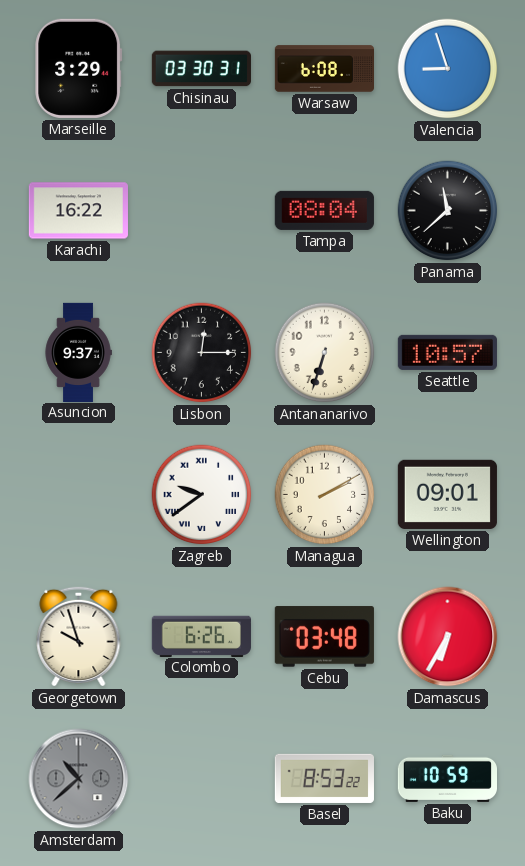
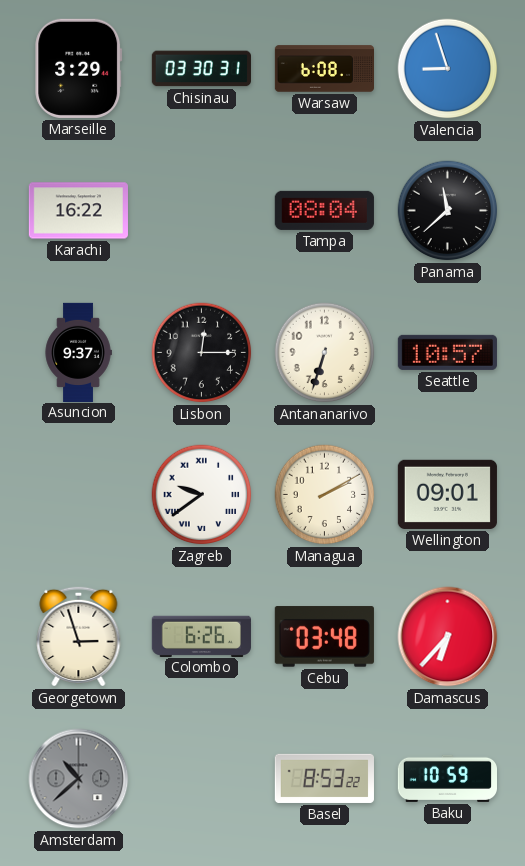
Georgetown: 9:57 -> 2:57
Damascus: 6:35 -> 6:37
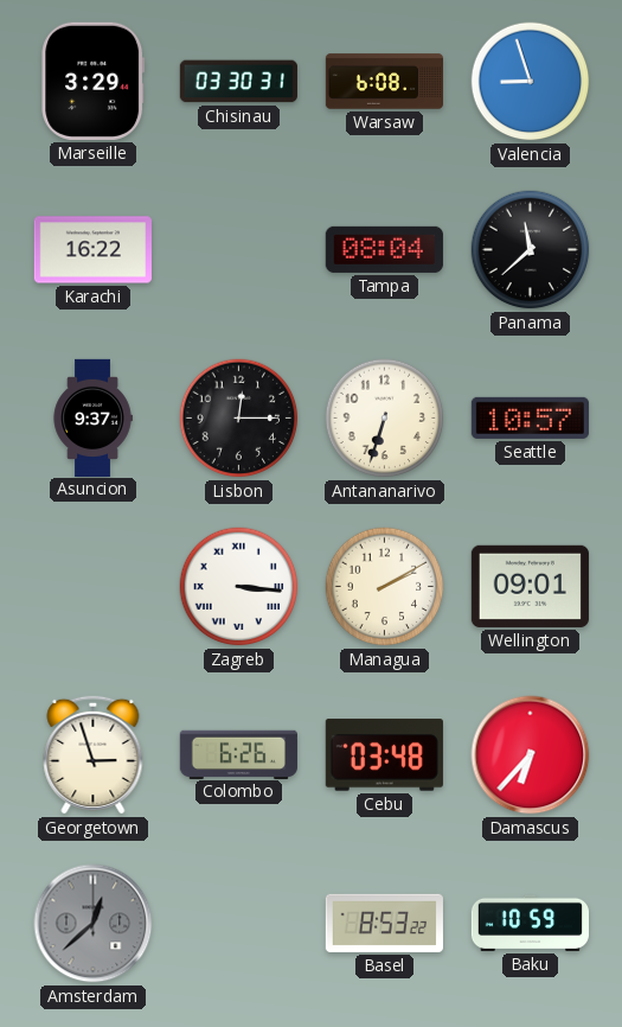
Zagreb: 9:39 -> 3:16
Amsterdam: 10:38 -> 12:38
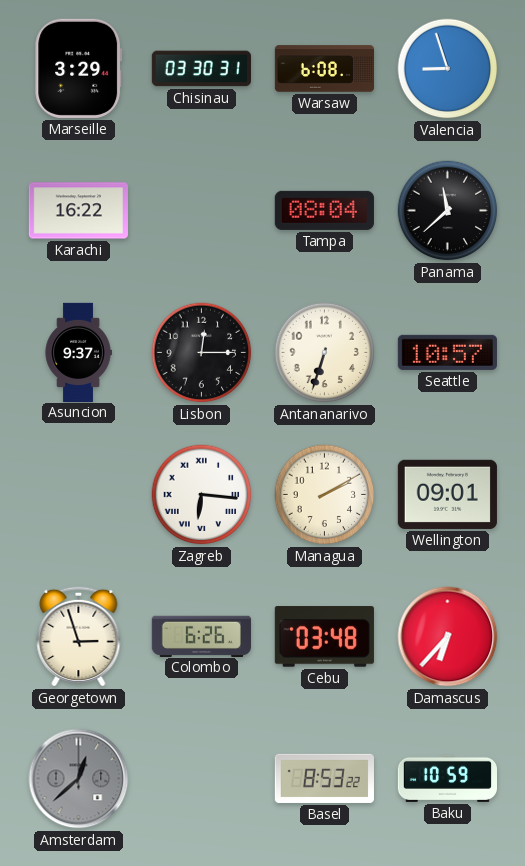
Zagreb: 3:16 -> 6:16
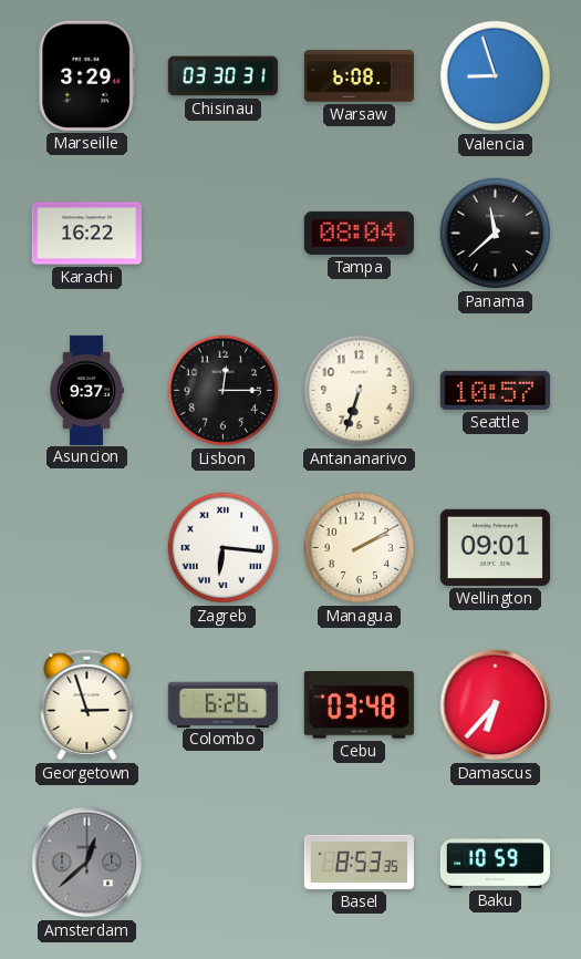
Basel: 8:53:22 -> 8:53:35
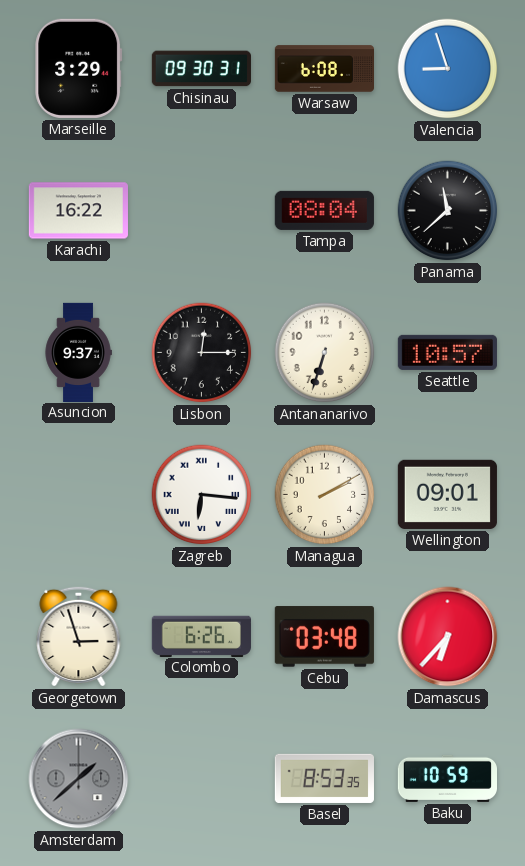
Chisinau: 03:30 -> 09:30
Amsterdam: 12:38 -> 1:38
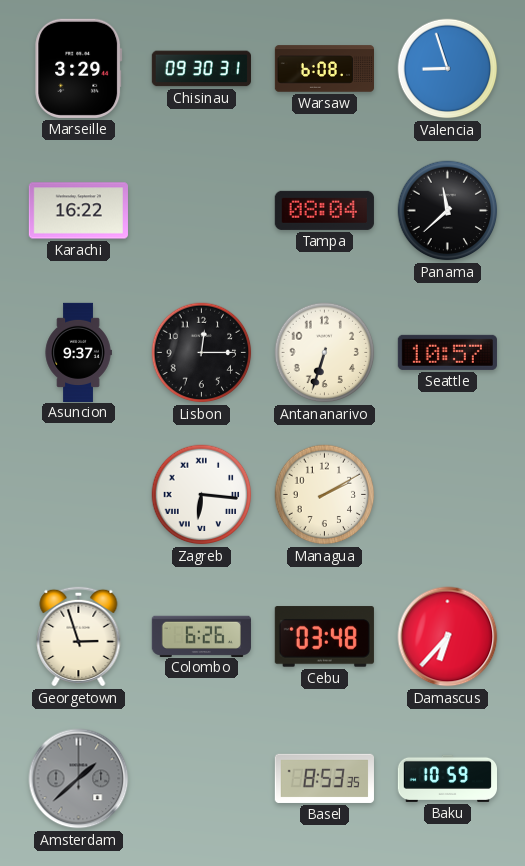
Wellington: 09:01 -> none
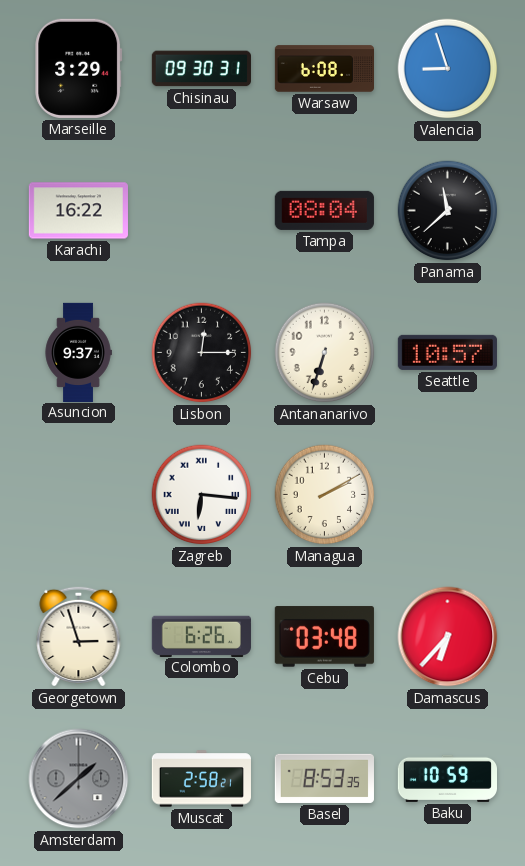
Muscat: none -> 2:58
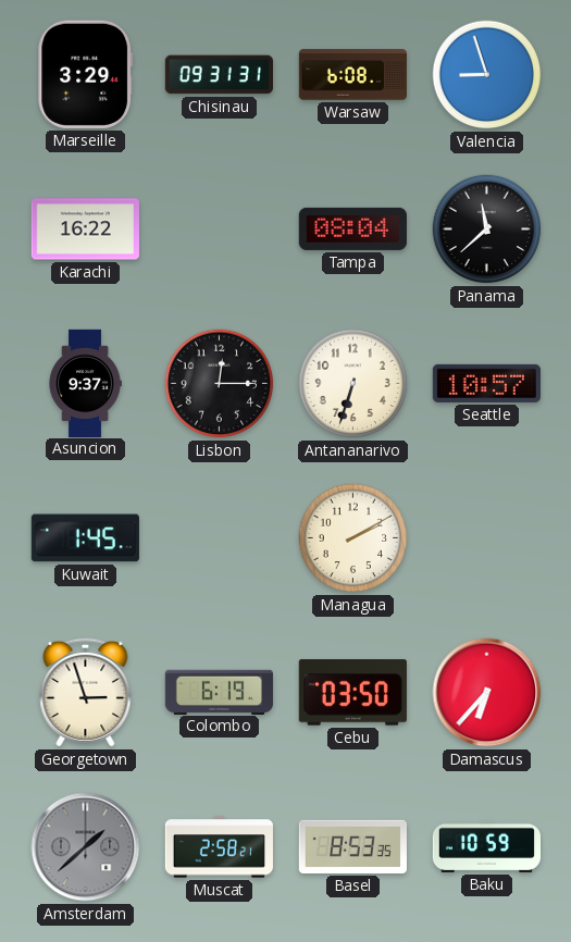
Chisinau: 09:30 -> 09:31
Kuwait: none -> 1:45
Zagreb: 6:16 -> none
Colombo: 6:26 -> 6:19
Cebu: 03:48 -> 03:50
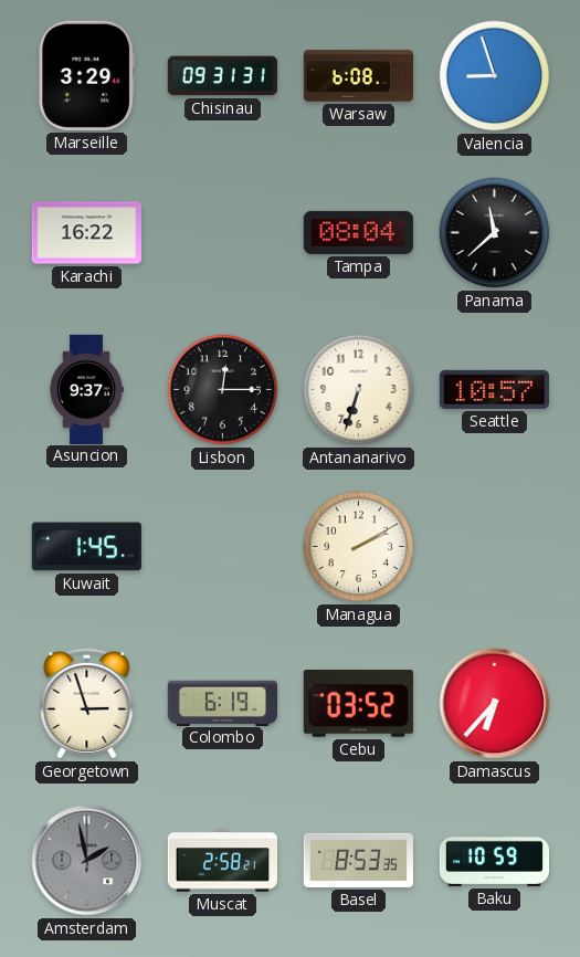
Cebu: 03:50 -> 03:52
Amsterdam: 1:38 -> 1:58
